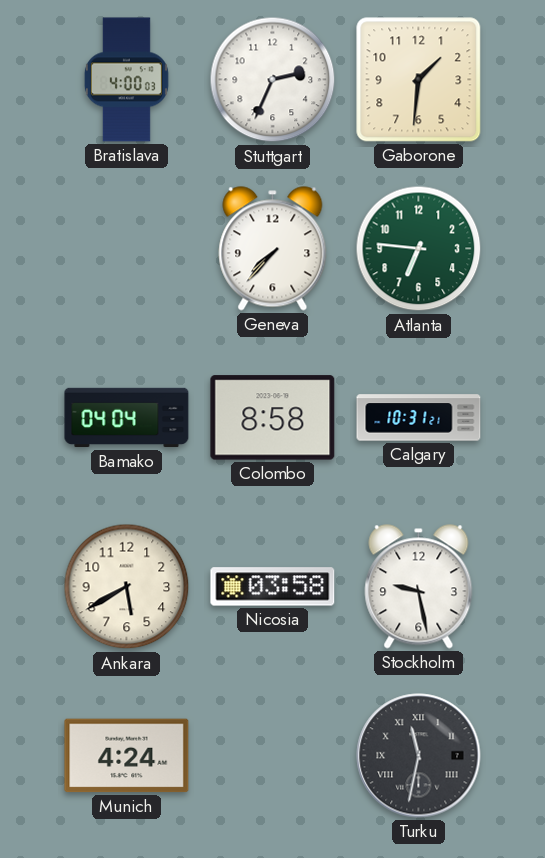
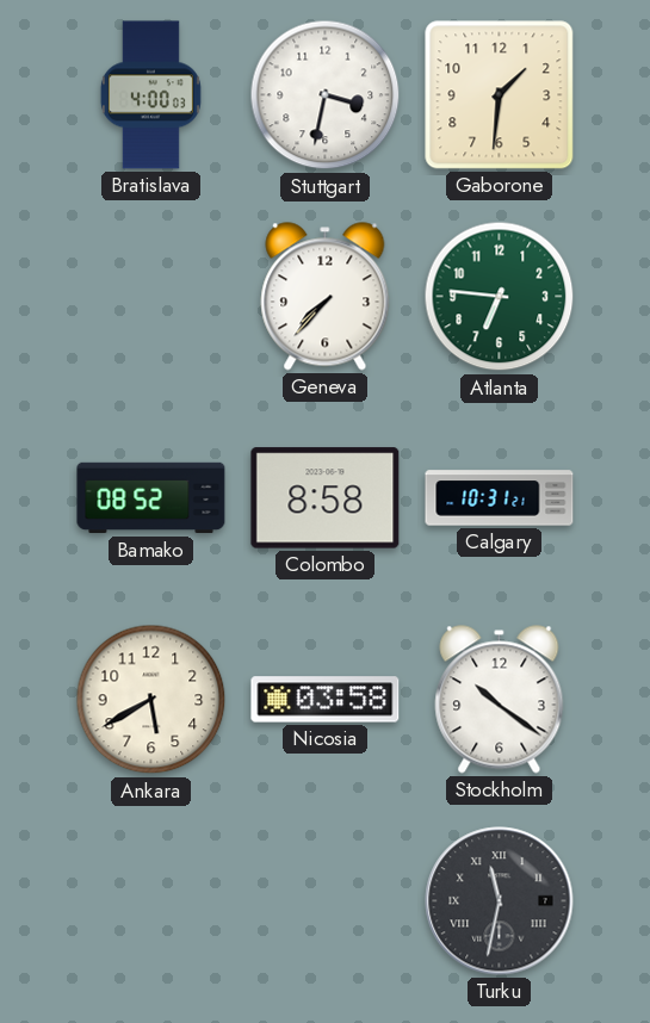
Stuttgart: 2:34 -> 3:32
Bamako: 04:04 -> 08:52
Stockholm: 9:28 -> 10:21
Munich: 4:24 -> none
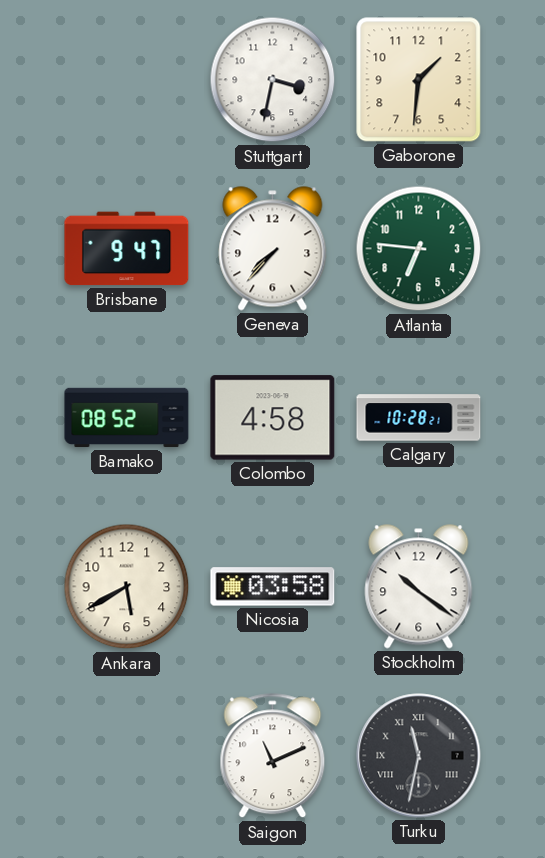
Bratislava: 4:00 -> none
Brisbane: none -> 9:47
Colombo: 8:58 -> 4:58
Calgary: 10:31 -> 10:28
Saigon: none -> 11:11
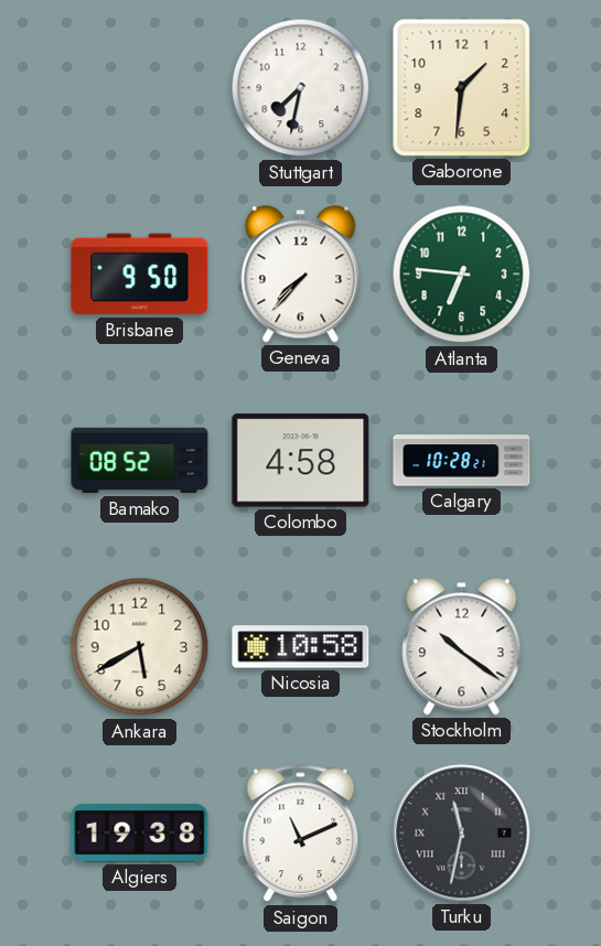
Stuttgart: 3:32 -> 7:32
Brisbane: 9:47 -> 9:50
Nicosia: 03:58 -> 10:58
Algiers: none -> 19:38
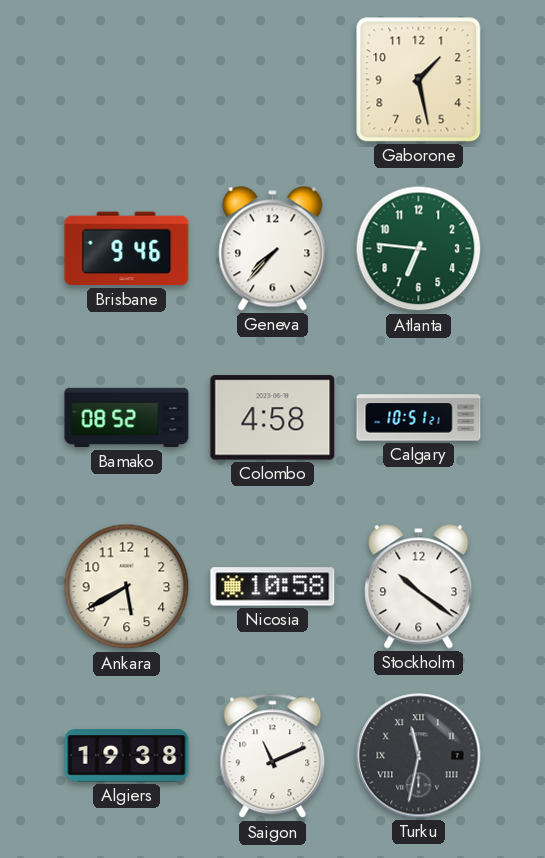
Stuttgart: 7:32 -> none
Gaborone: 1:31 -> 1:28
Brisbane: 9:50 -> 9:46
Calgary: 10:28 -> 10:51
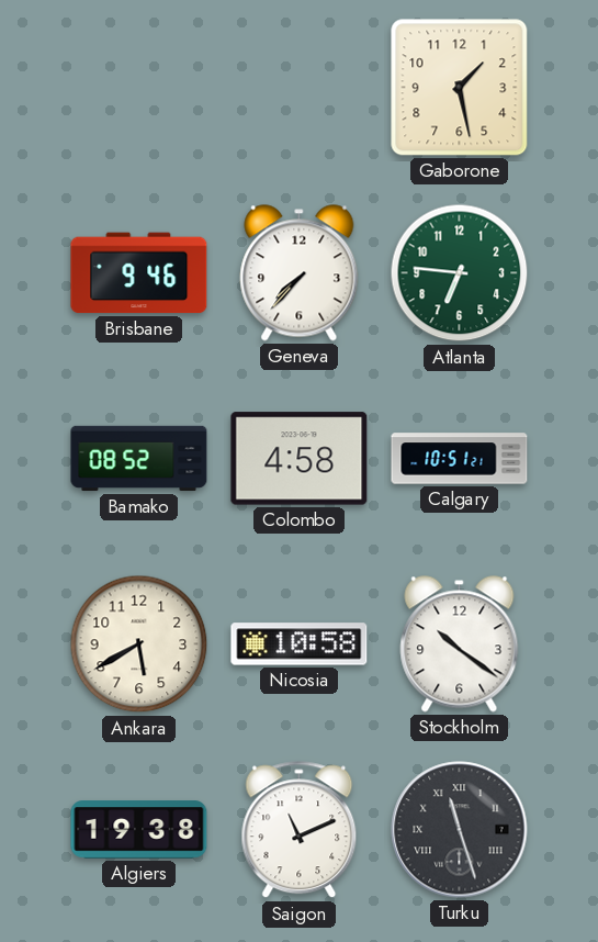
Turku: 11:32 -> 11:27
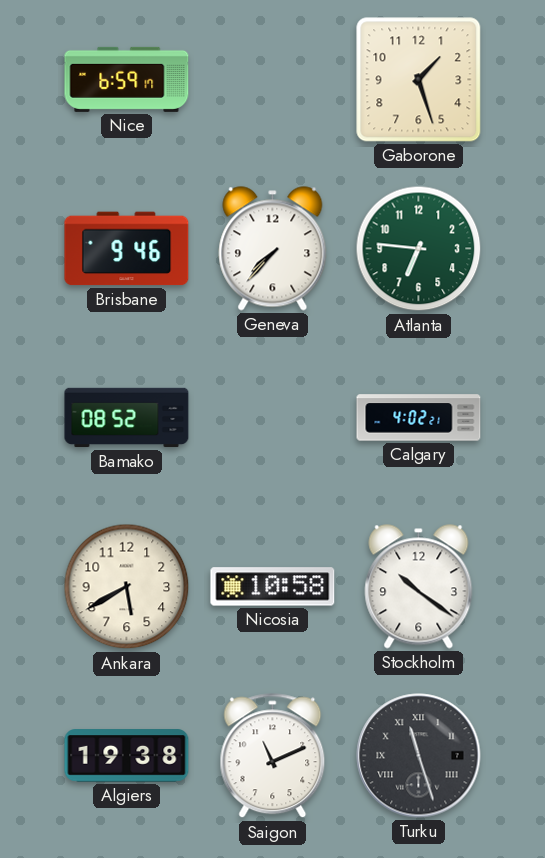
Nice: none -> 6:59
Gaborone: 1:28 -> 1:27
Colombo: 4:58 -> none
Calgary: 10:51 -> 4:02
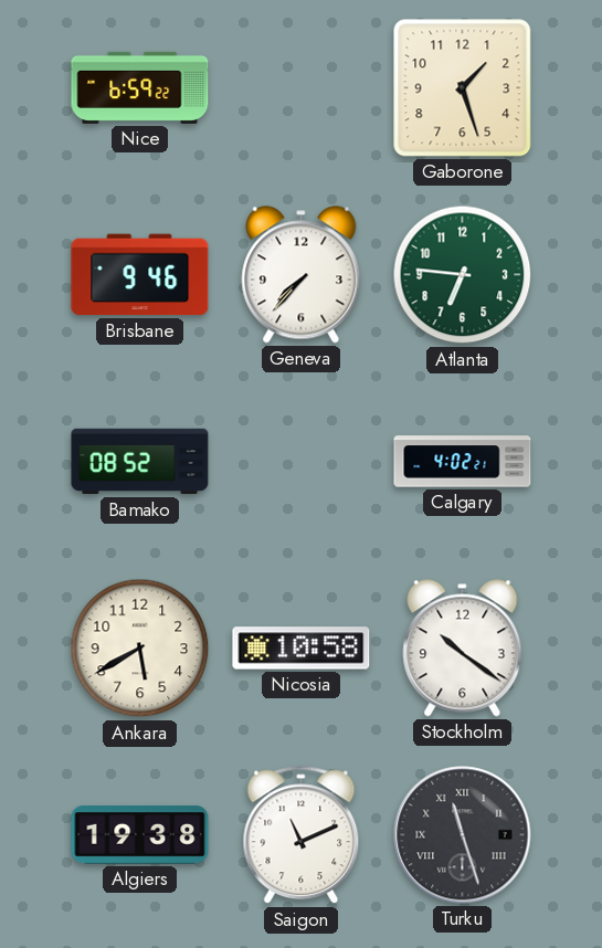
Nice: 6:59:17 -> 6:59:22
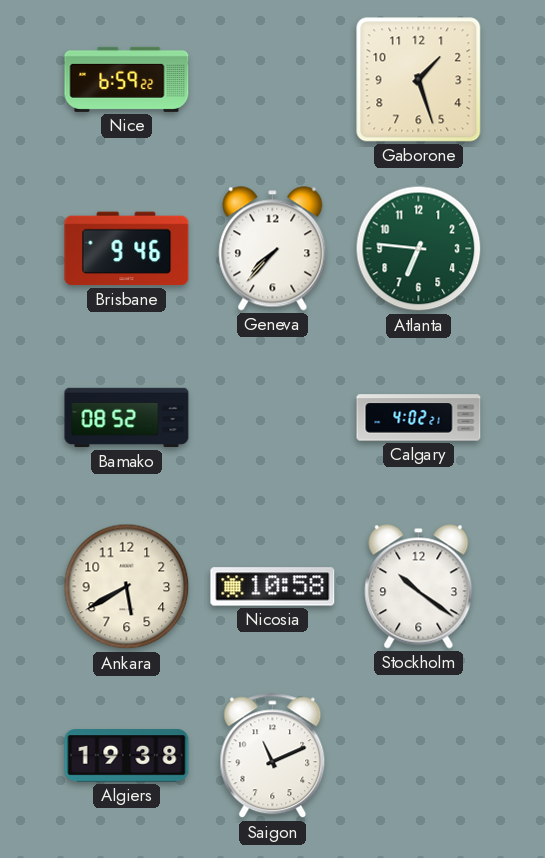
Turku: 11:27 -> none
